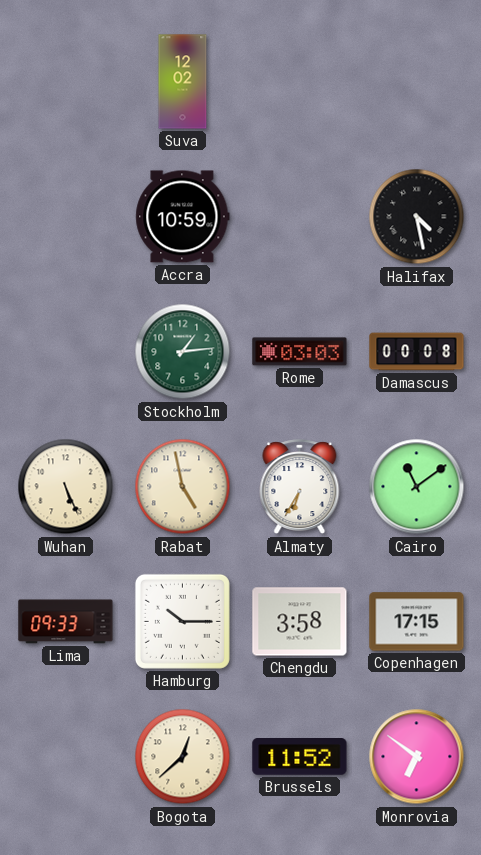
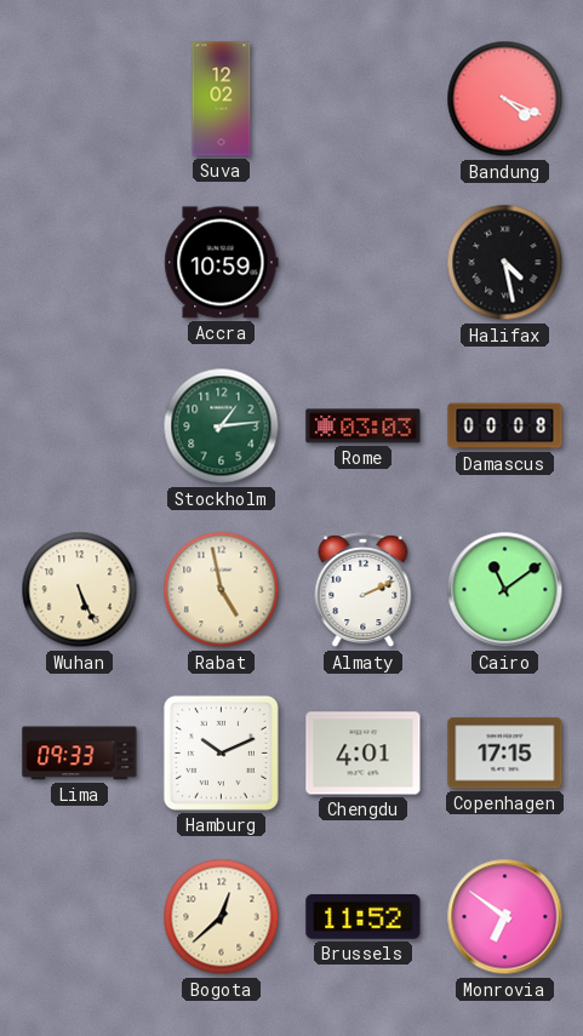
Bandung: none -> 4:19
Almaty: 6:35 -> 2:11
Hamburg: 10:15 -> 10:11
Chengdu: 3:58 -> 4:01
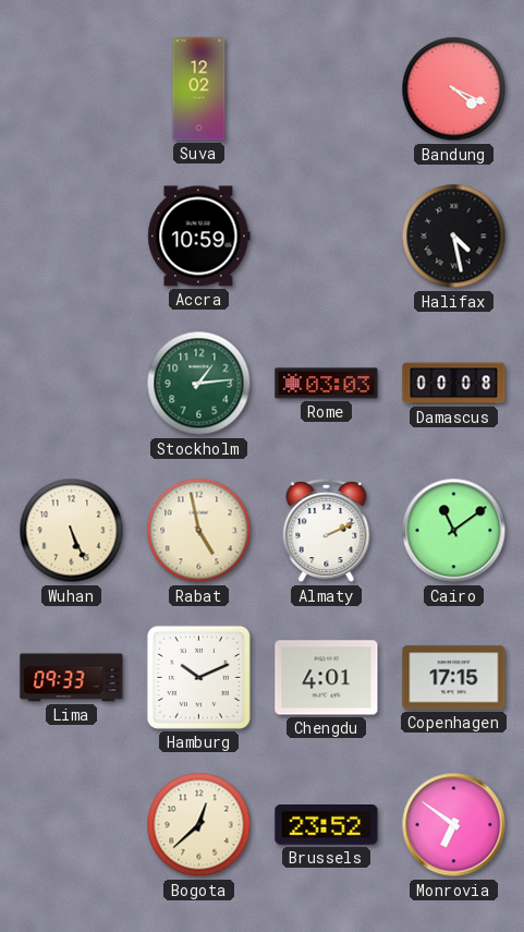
Brussels: 11:52 -> 23:52
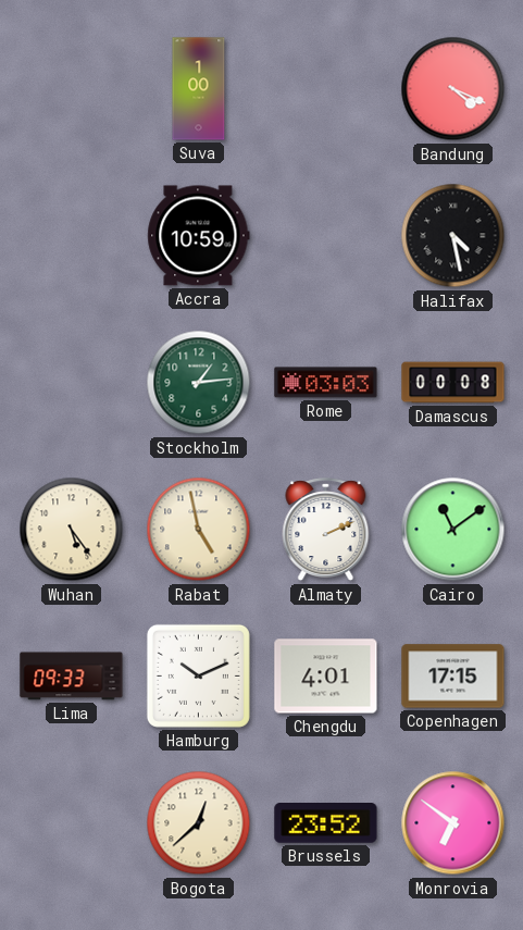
Suva: 12:02 -> 1:00
Wuhan: 5:26 -> 5:24
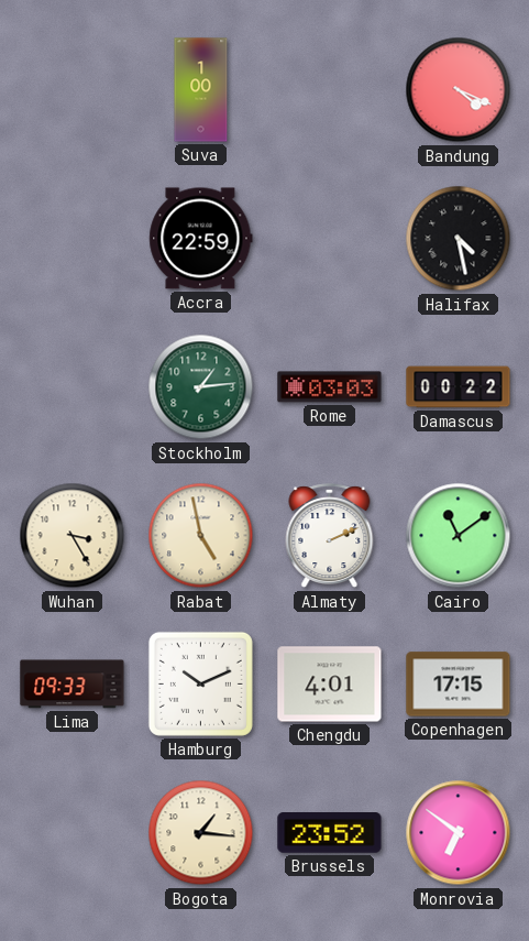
Accra: 10:59 -> 22:59
Damascus: 00:08 -> 00:22
Wuhan: 5:24 -> 3:25
Bogota: 12:38 -> 1:16
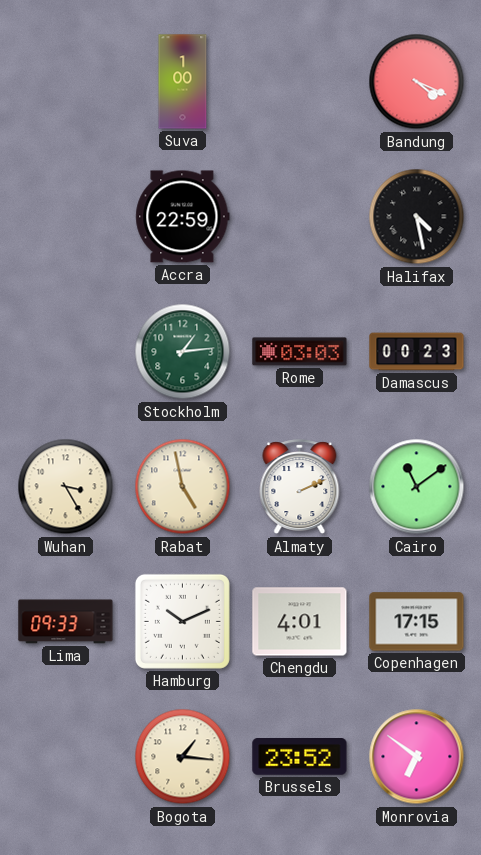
Damascus: 00:22 -> 00:23
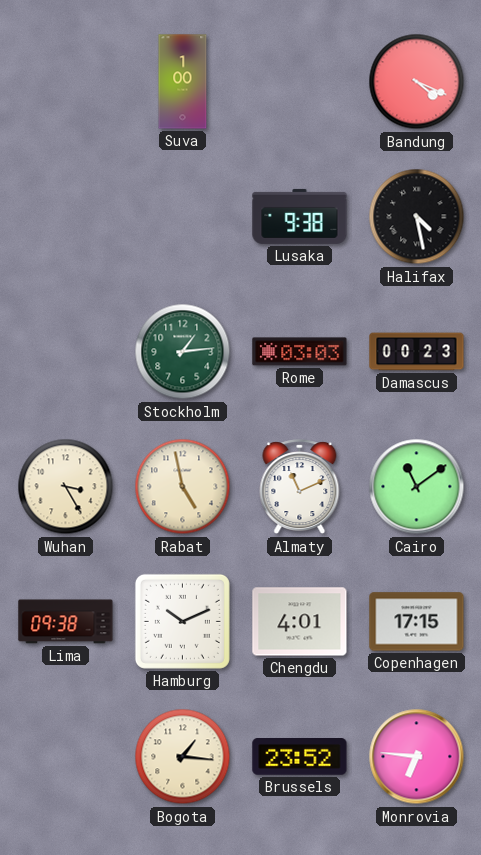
Accra: 22:59 -> none
Lusaka: none -> 9:38
Almaty: 2:11 -> 11:11
Lima: 09:33 -> 09:38
Monrovia: 6:51 -> 6:46
